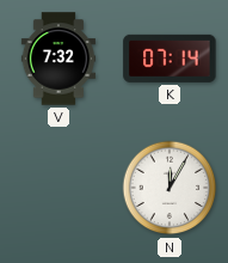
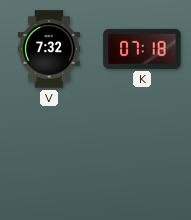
K: 07:14 -> 07:18
N: 12:05 -> none
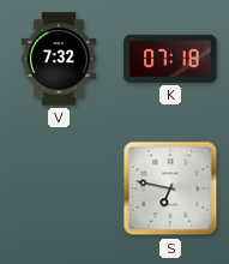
S: none -> 6:47
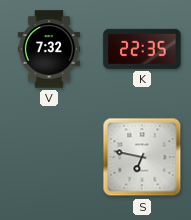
K: 07:18 -> 22:35
